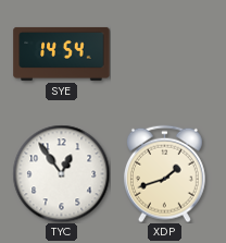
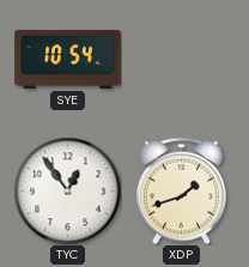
SYE: 14:54 -> 10:54
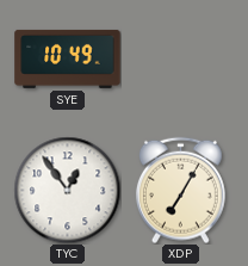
SYE: 10:54 -> 10:49
XDP: 1:42 -> 7:05
